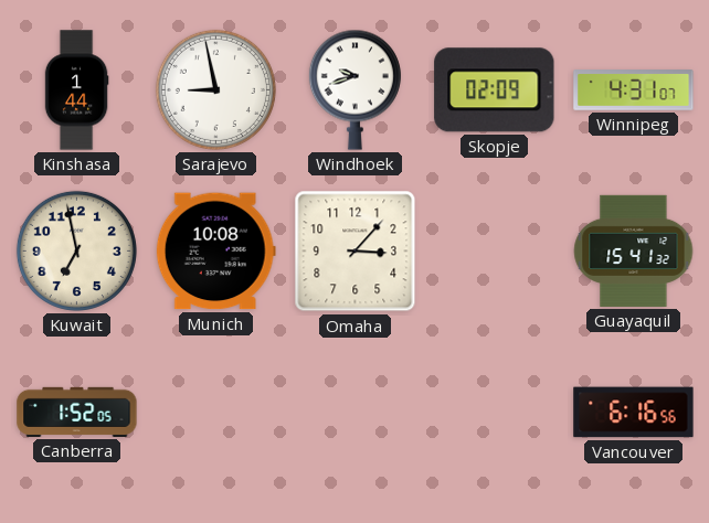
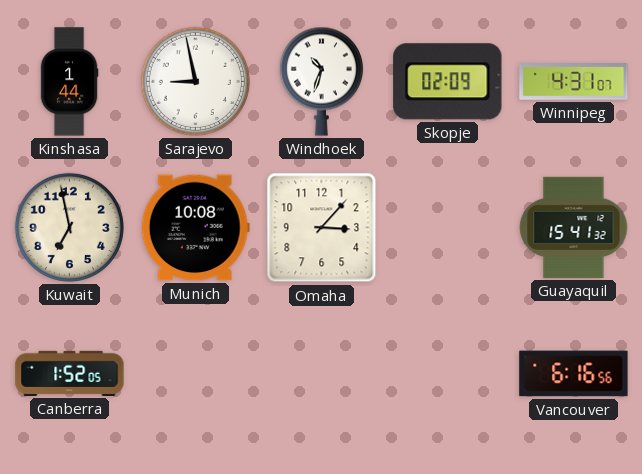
Windhoek: 9:42 -> 10:33
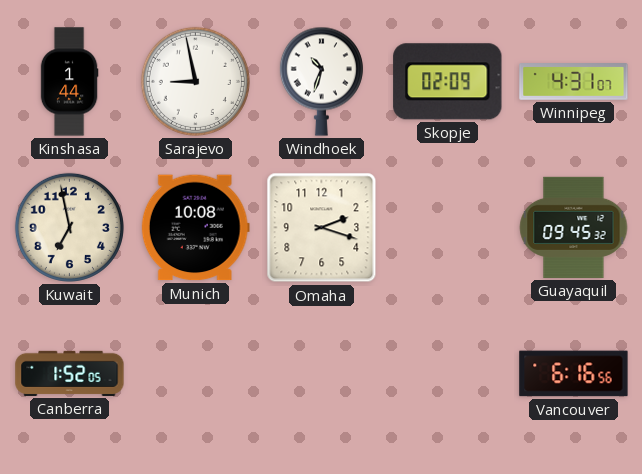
Omaha: 3:07 -> 2:18
Guayaquil: 15:41 -> 09:45
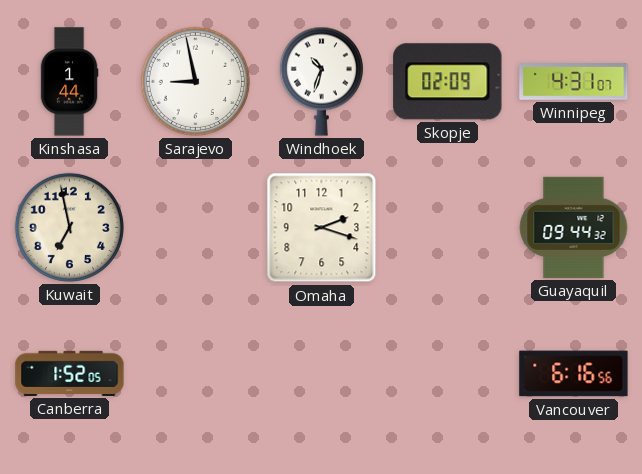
Munich: 10:08 -> none
Guayaquil: 09:45 -> 09:44
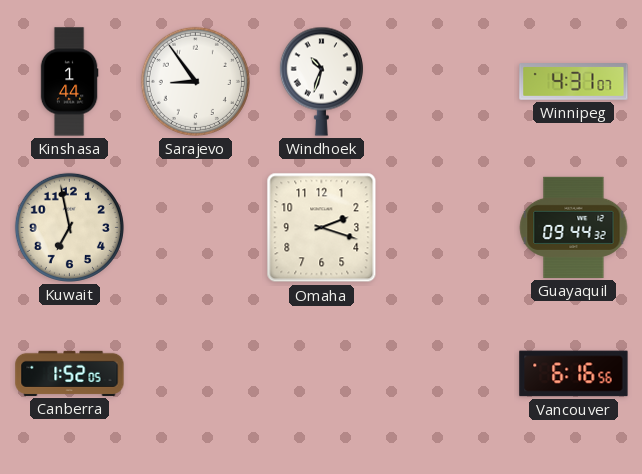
Sarajevo: 8:58 -> 8:54
Skopje: 02:09 -> none
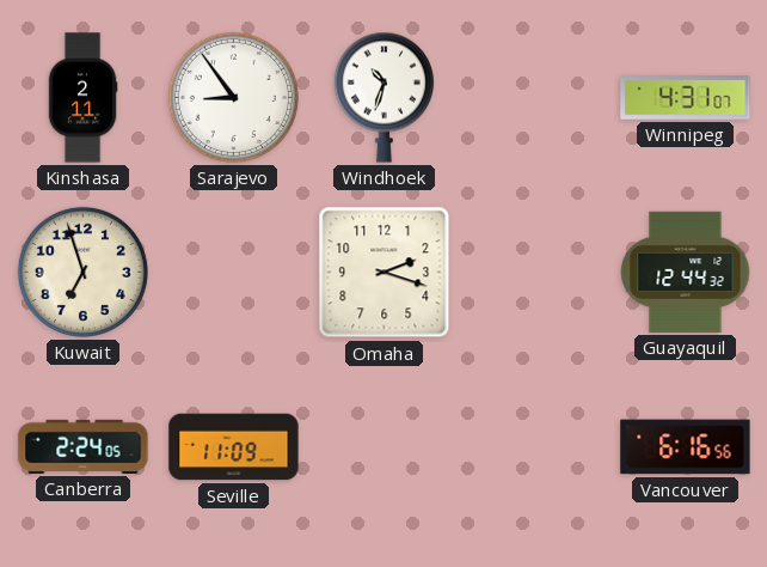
Kinshasa: 1:44 -> 2:11
Kuwait: 6:58 -> 6:57
Guayaquil: 09:44 -> 12:44
Canberra: 1:52 -> 2:24
Seville: none -> 11:09
